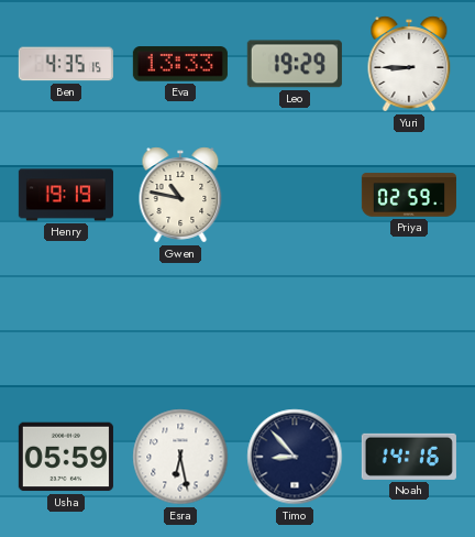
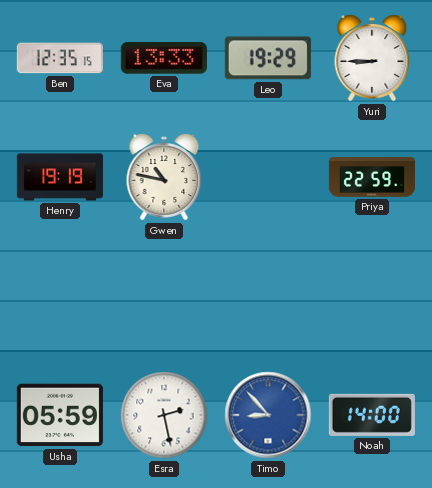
Ben: 4:35 -> 12:35
Priya: 02:59 -> 22:59
Esra: 6:28 -> 2:28
Timo dial: navy -> blue
Noah: 14:16 -> 14:00
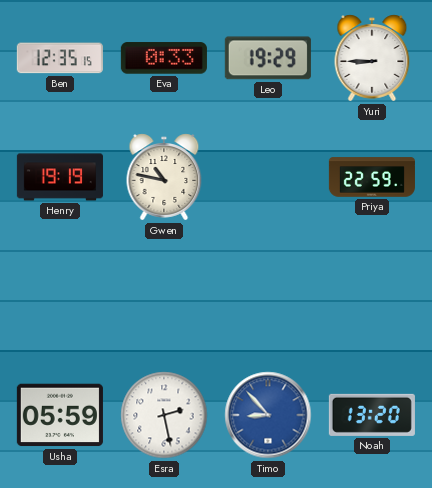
Eva: 13:33 -> 0:33
Noah: 14:00 -> 13:20
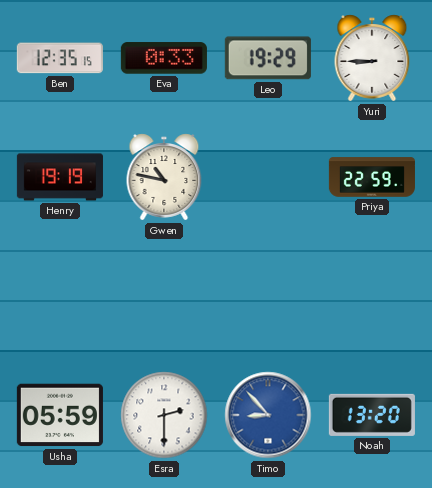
Esra: 2:28 -> 2:30
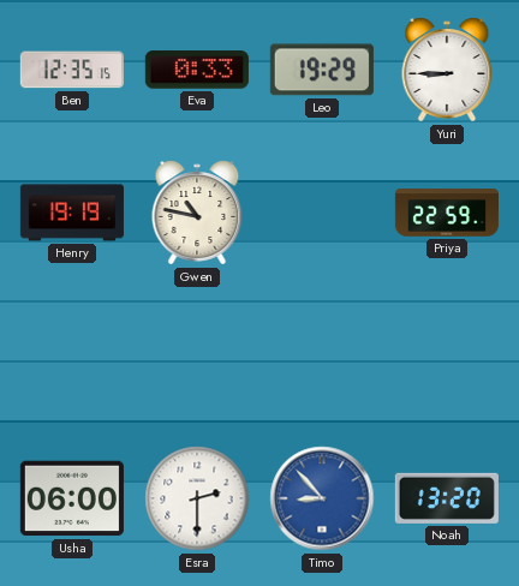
Usha: 05:59 -> 06:00
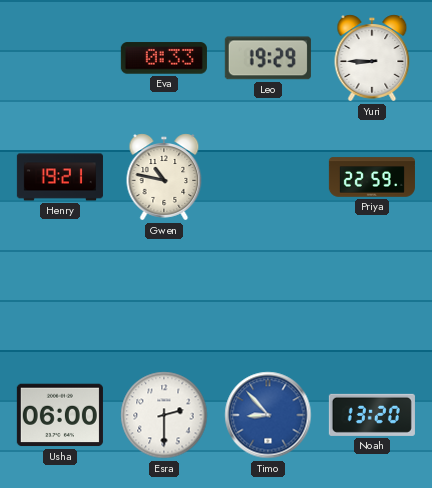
Ben: 12:35 -> none
Henry: 19:19 -> 19:21
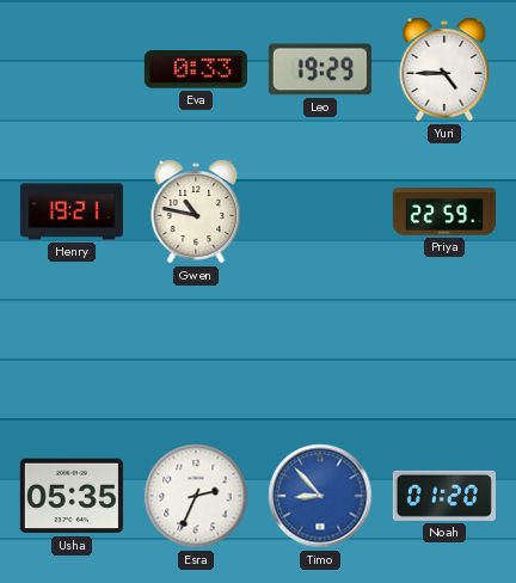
Yuri: 8:45 -> 4:45
Usha: 06:00 -> 05:35
Esra: 2:30 -> 2:34
Noah: 13:20 -> 01:20
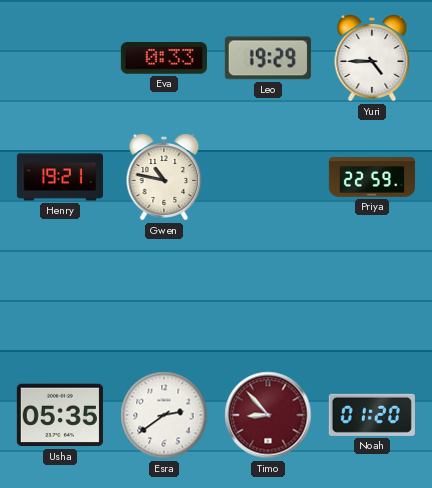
Esra: 2:34 -> 2:39
Timo dial: blue -> burgundy
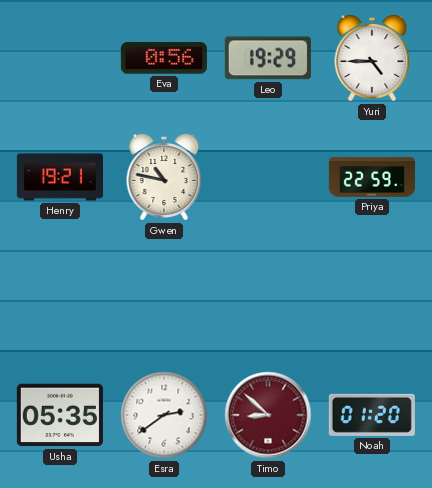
Eva: 0:33 -> 0:56
Timo: 8:53 -> 8:52
